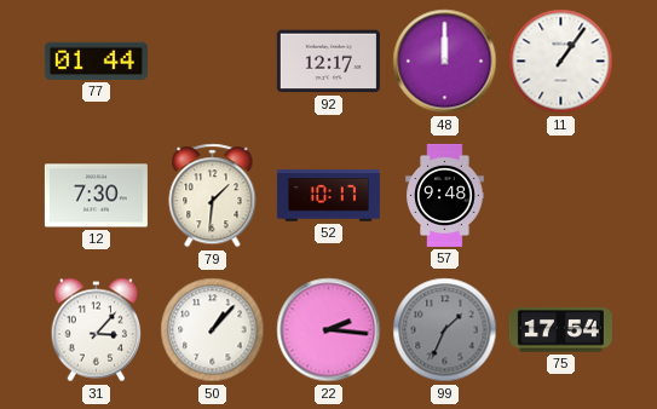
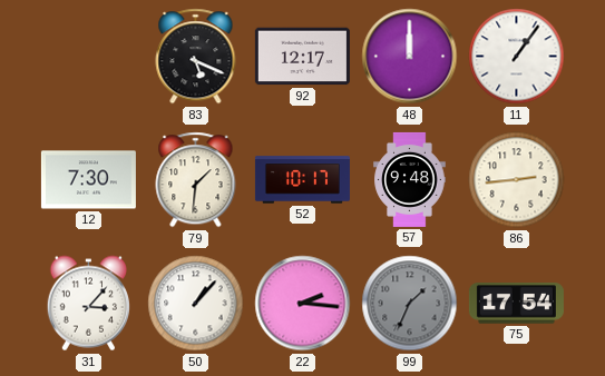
77: 01:44 -> none
83: none -> 5:19
86: none -> 2:44
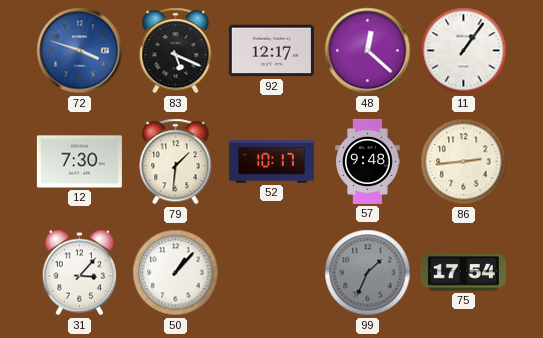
72: none -> 3:48
48: 12:00 -> 12:22
22: 2:16 -> none
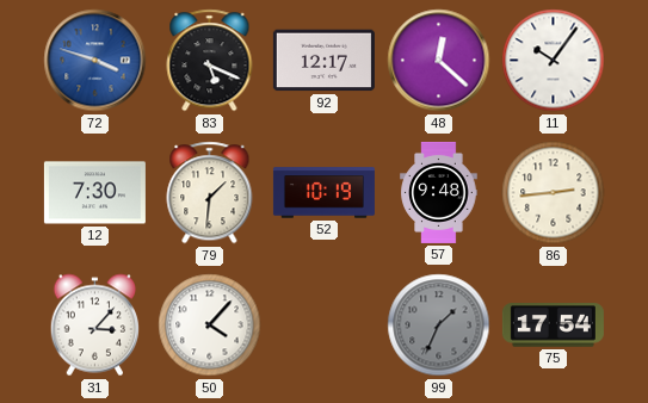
11: 1:06 -> 10:06
52: 10:17 -> 10:19
50: 1:07 -> 4:07
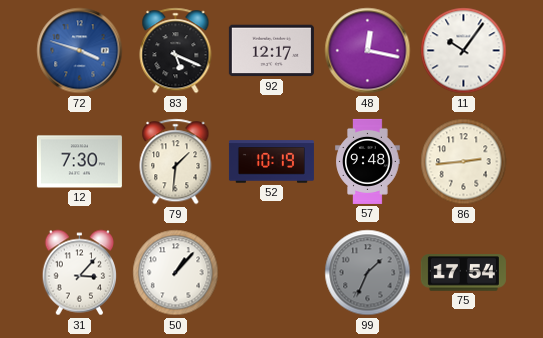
48: 12:22 -> 12:17
50: 4:07 -> 1:07
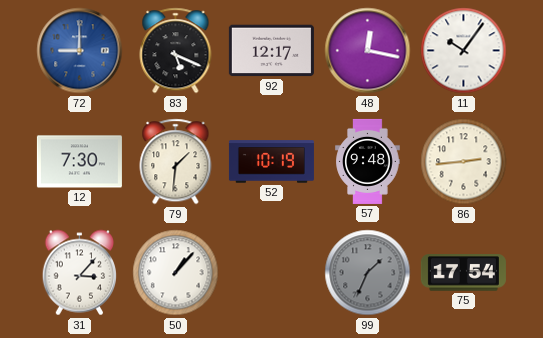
72: 3:48 -> 9:00
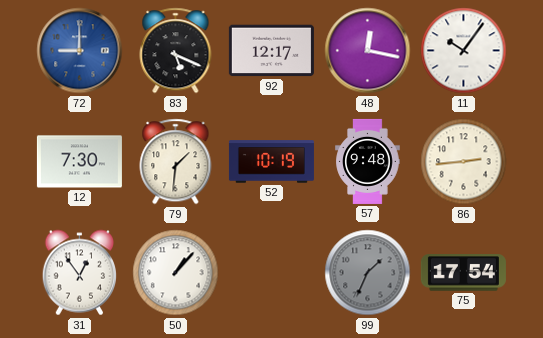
31: 3:07 -> 12:54
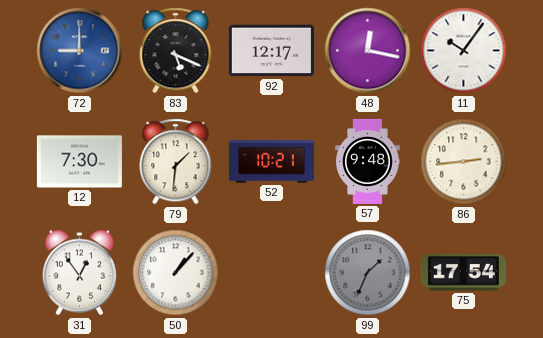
52: 10:19 -> 10:21
